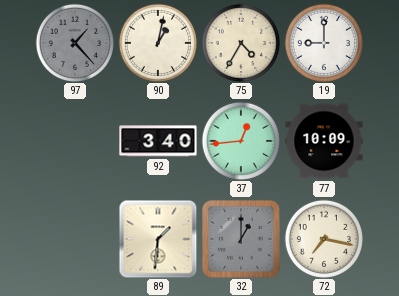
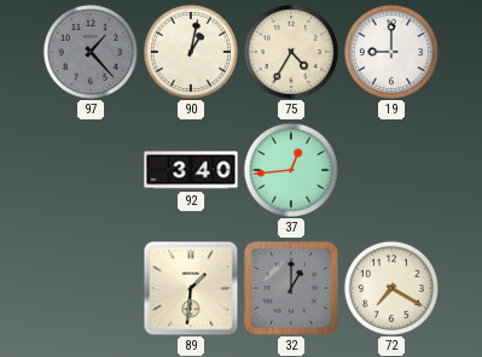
77: 10:09 -> none
72: 7:17 -> 7:20
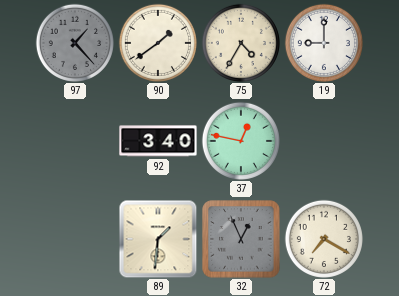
90: 1:02 -> 1:39
37: 12:44 -> 12:47
32: 1:00 -> 12:56
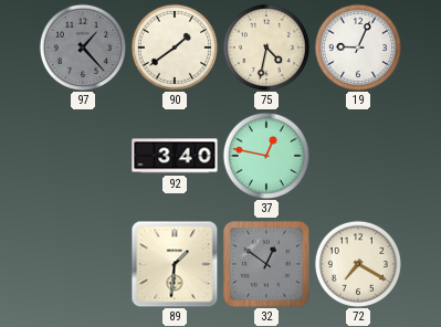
75: 4:35 -> 4:32
19: 9:00 -> 9:04
32: 12:56 -> 12:51
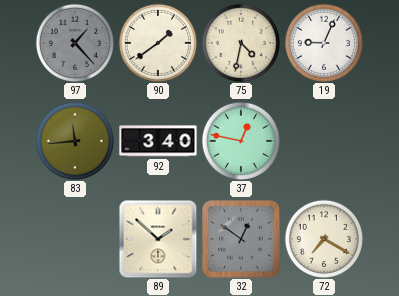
83: none -> 11:44
89: 1:31 -> 1:52
